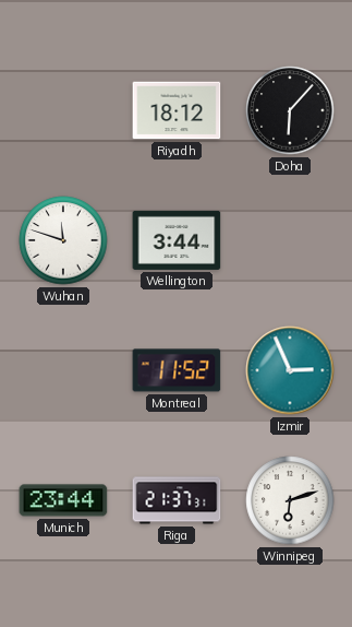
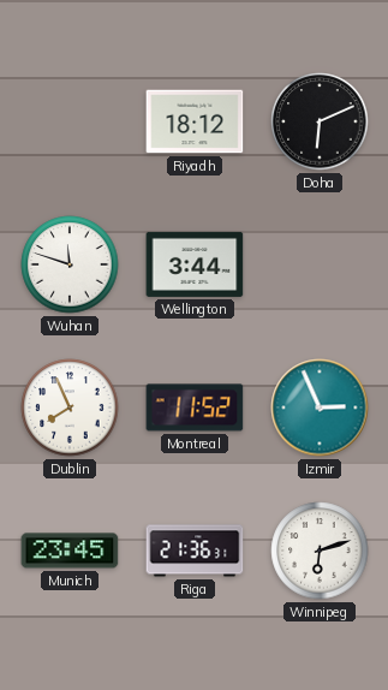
Doha: 6:07 -> 6:11
Dublin: none -> 7:56
Munich: 23:44 -> 23:45
Riga: 21:37 -> 21:36
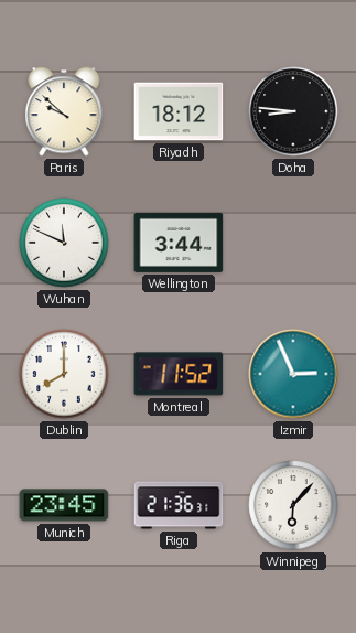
Paris: none -> 9:52
Doha: 6:11 -> 8:46
Wuhan: 11:48 -> 11:49
Dublin: 7:56 -> 8:00
Winnipeg: 6:12 -> 6:07
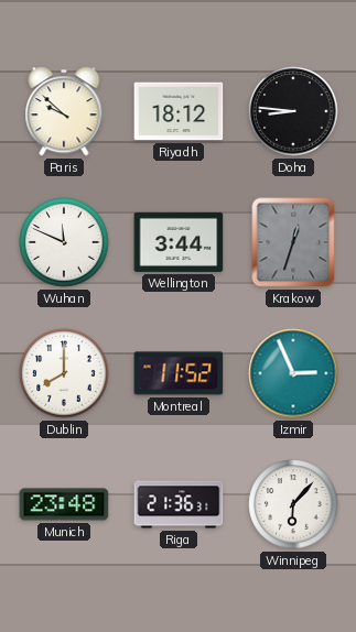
Krakow: none -> 12:33
Munich: 23:45 -> 23:48
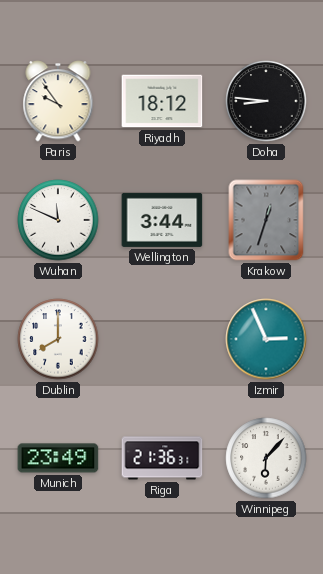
Paris: 9:52 -> 9:54
Montreal: 11:52 -> none
Munich: 23:48 -> 23:49
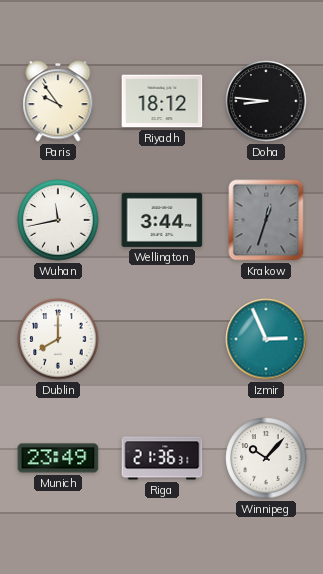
Wuhan: 11:49 -> 11:43
Winnipeg: 6:07 -> 10:07
